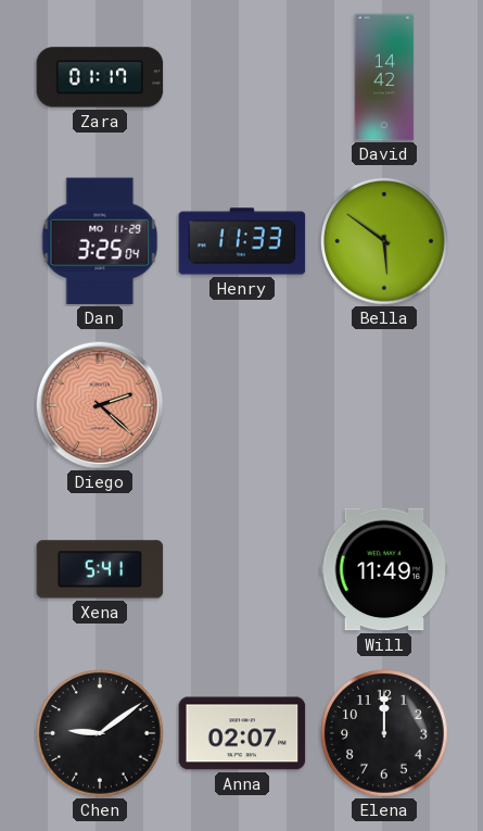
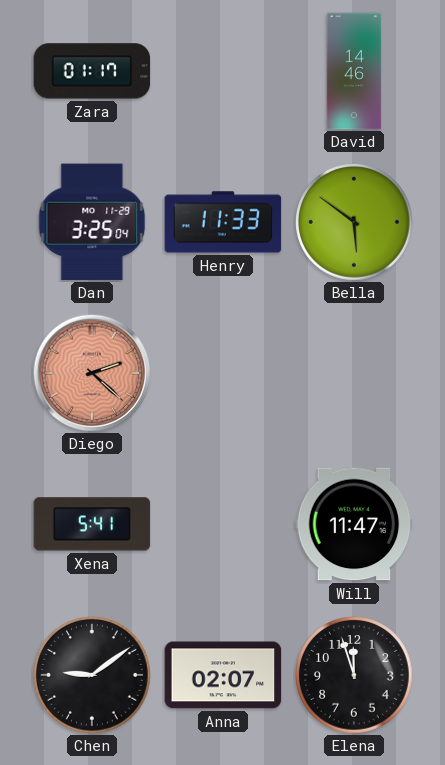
David: 14:42 -> 14:46
Will: 11:49 -> 11:47
Elena: 12:00 -> 11:57
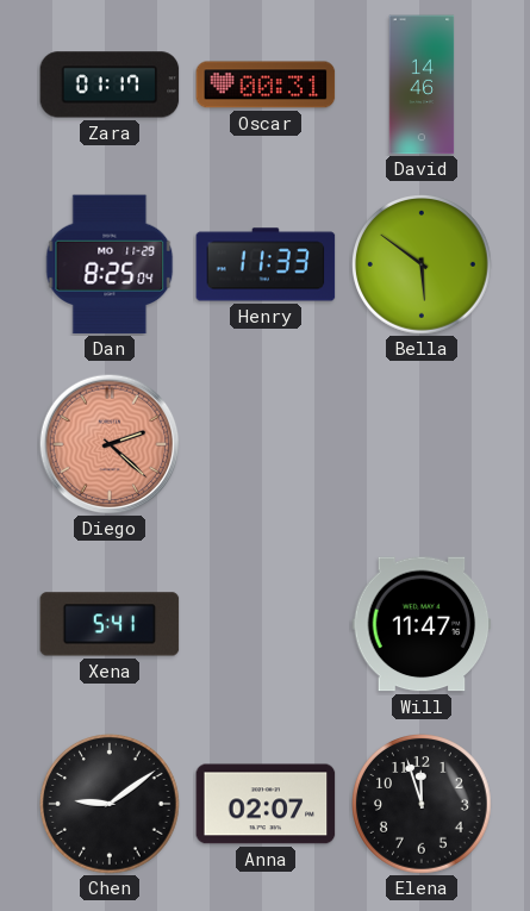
Oscar: none -> 00:31
Dan: 3:25 -> 8:25
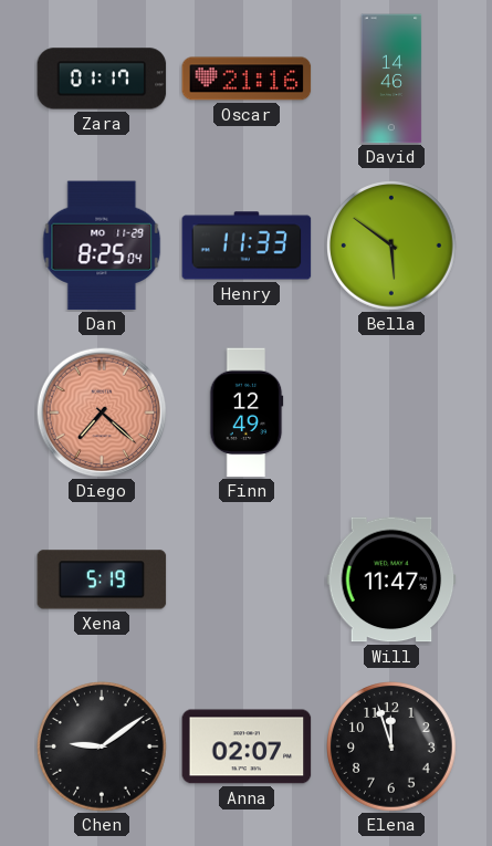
Oscar: 00:31 -> 21:16
Diego: 2:22 -> 7:22
Finn: none -> 12:49
Xena: 5:41 -> 5:19
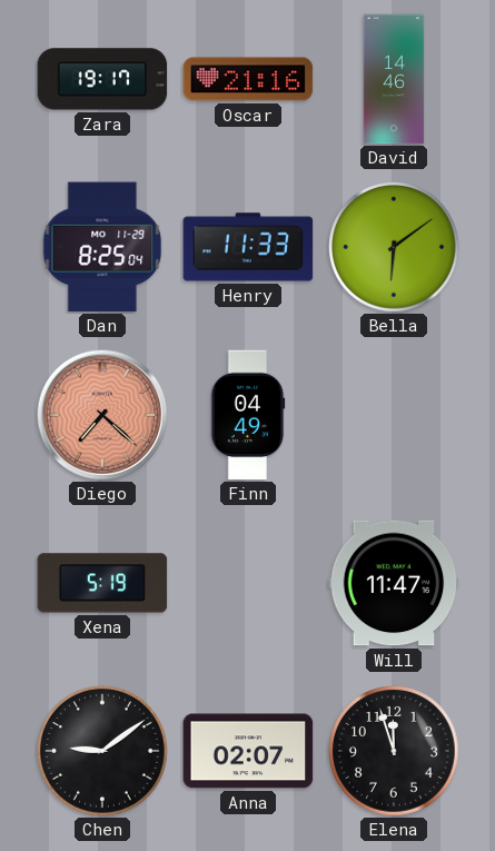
Zara: 01:17 -> 19:17
Bella: 5:51 -> 6:09
Finn: 12:49 -> 04:49
